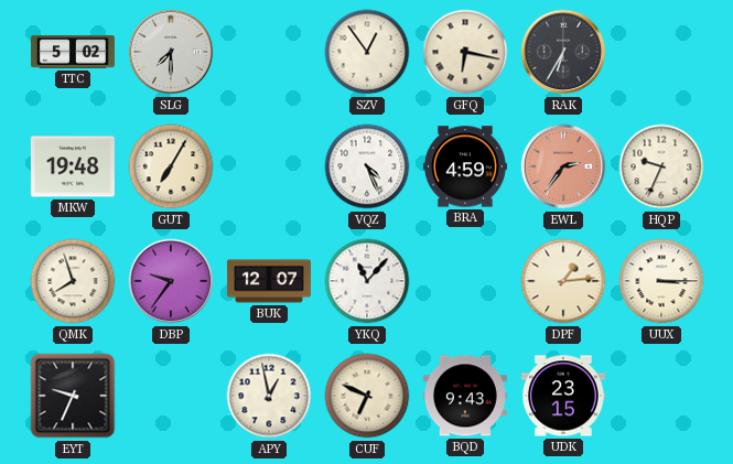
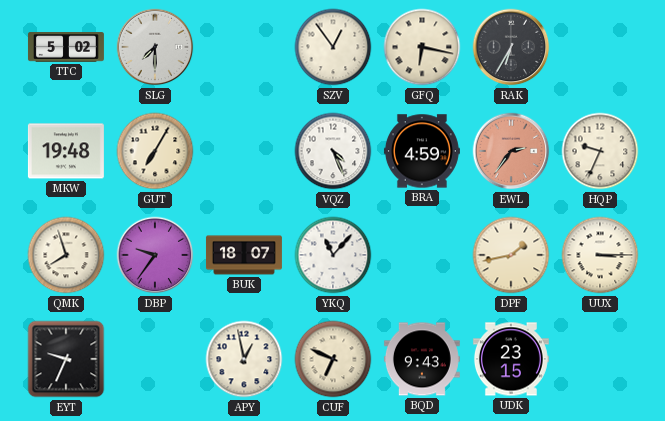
BUK: 12:07 -> 18:07
DPF: 1:14 -> 1:43
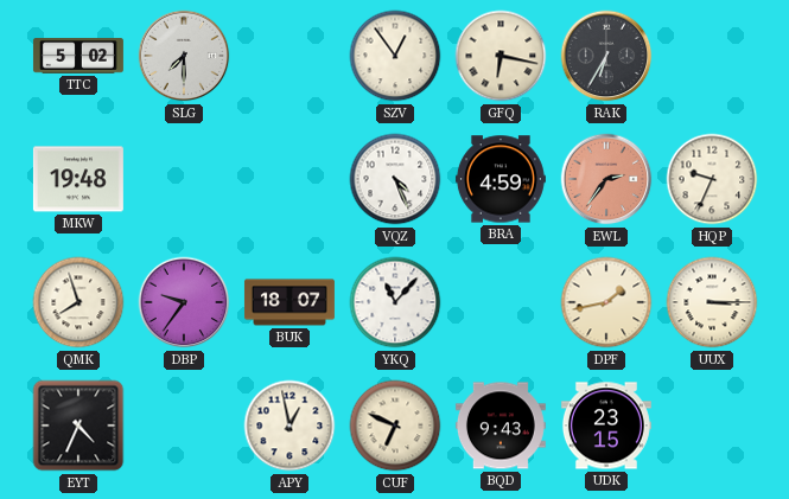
GUT: 7:05 -> none
EYT: 9:34 -> 4:34
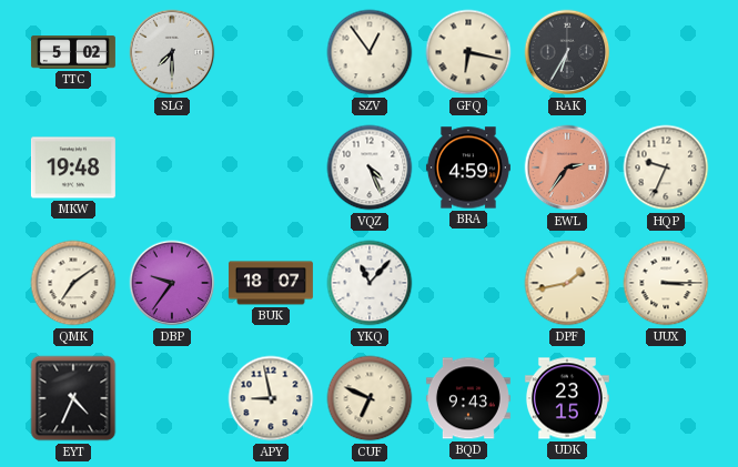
QMK: 7:57 -> 7:09
APY: 12:58 -> 8:58
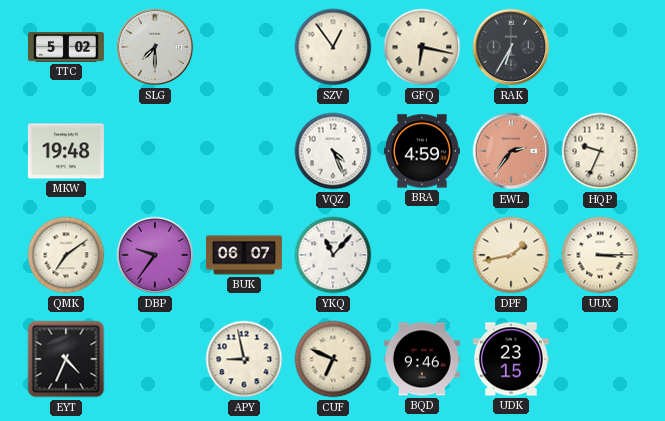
BUK: 18:07 -> 06:07
BQD: 9:43 -> 9:46
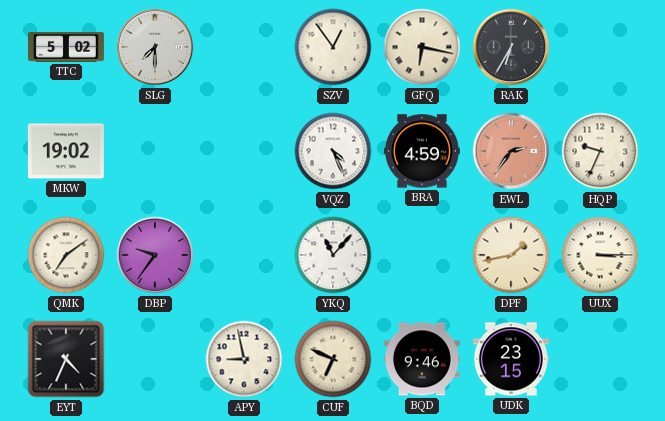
MKW: 19:48 -> 19:02
BUK: 06:07 -> none
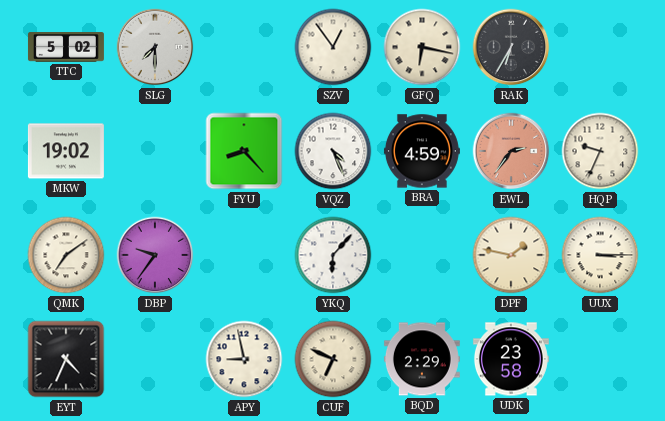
FYU: none -> 8:23
YKQ: 11:07 -> 6:07
DPF: 1:43 -> 1:47
BQD: 9:46 -> 2:29
UDK: 23:15 -> 23:58
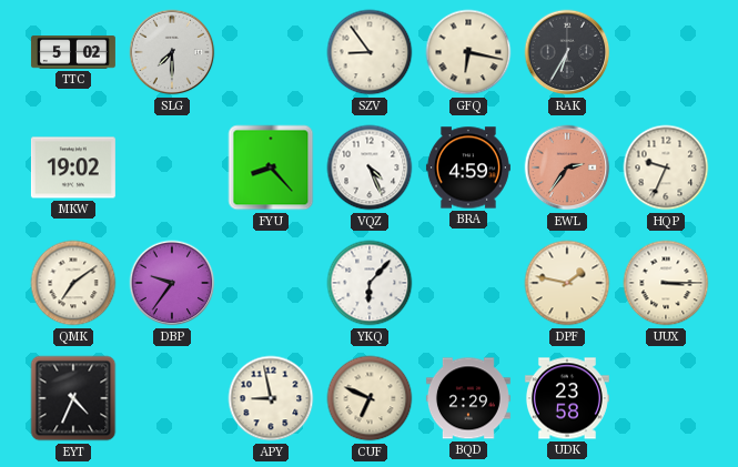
SZV: 12:54 -> 8:54
